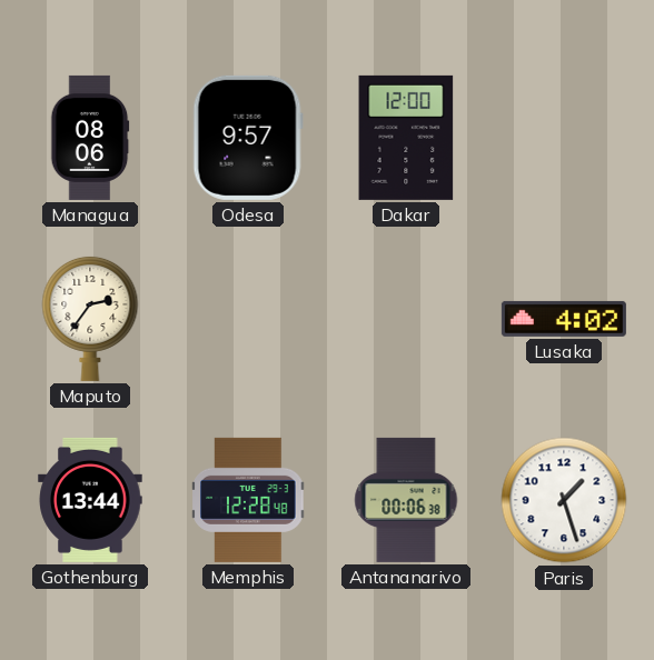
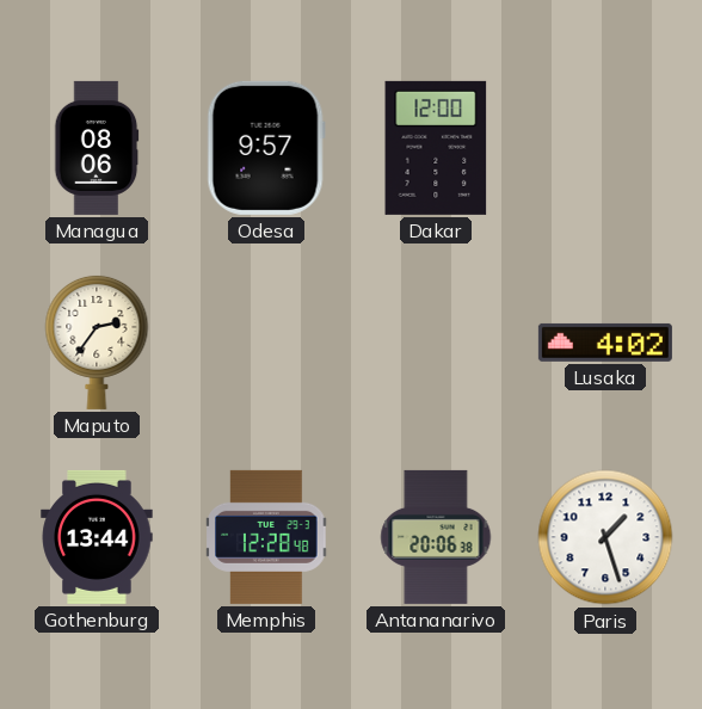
Antananarivo: 00:06 -> 20:06
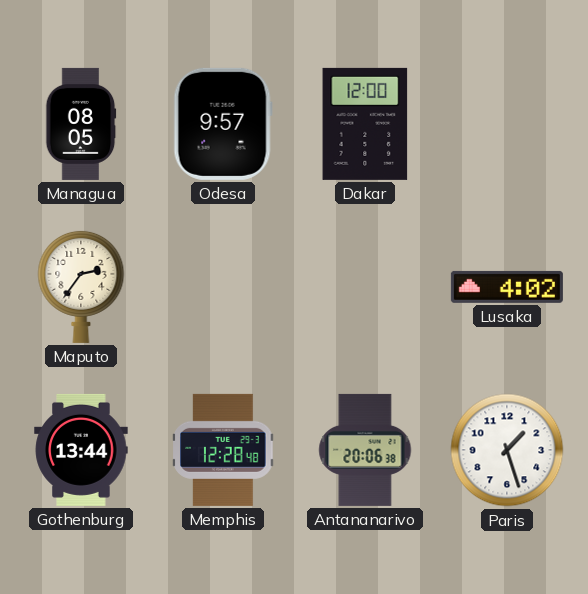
Managua: 08:06 -> 08:05
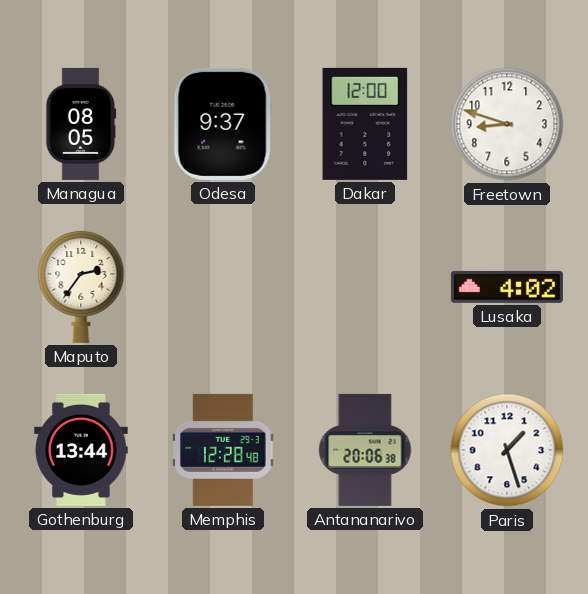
Odesa: 9:57 -> 9:37
Freetown: none -> 8:48
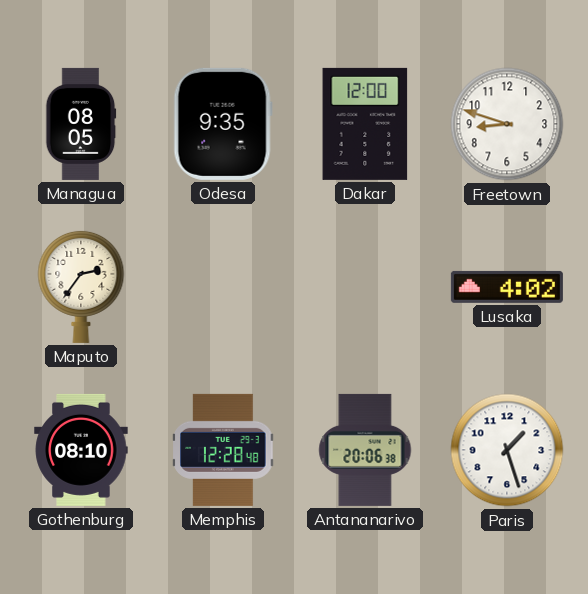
Odesa: 9:37 -> 9:35
Gothenburg: 13:44 -> 08:10
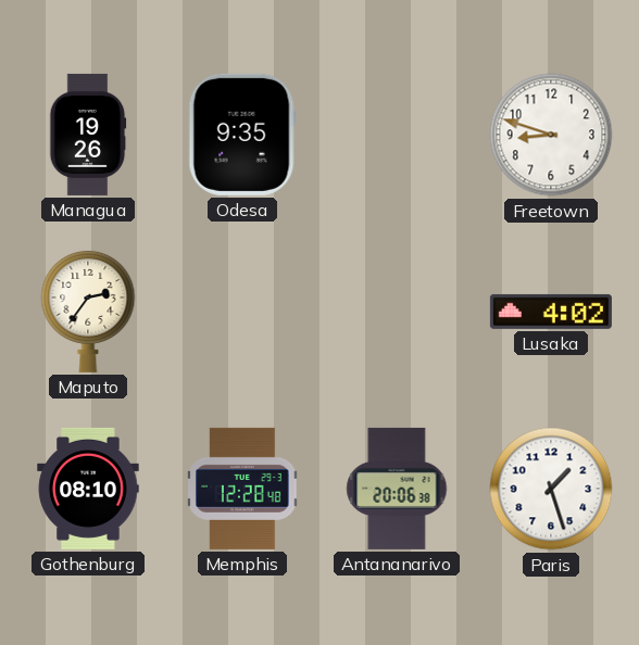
Managua: 08:05 -> 19:26
Dakar: 12:00 -> none
